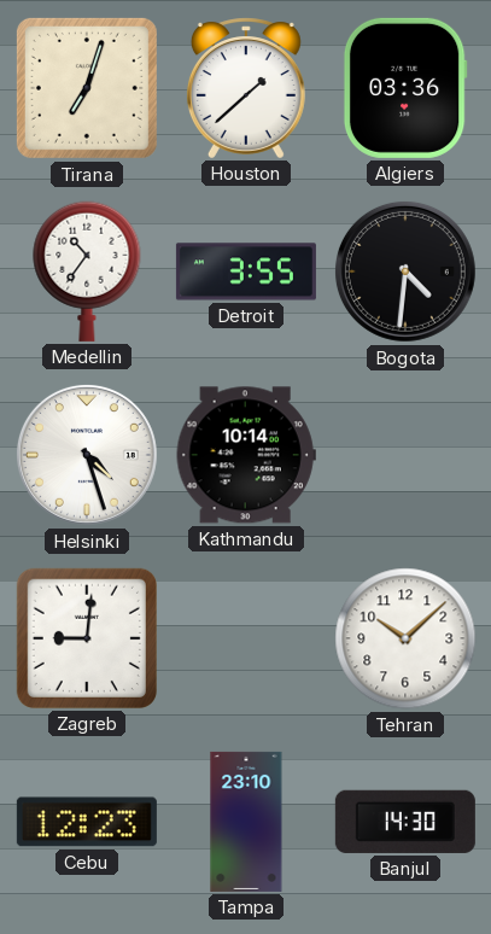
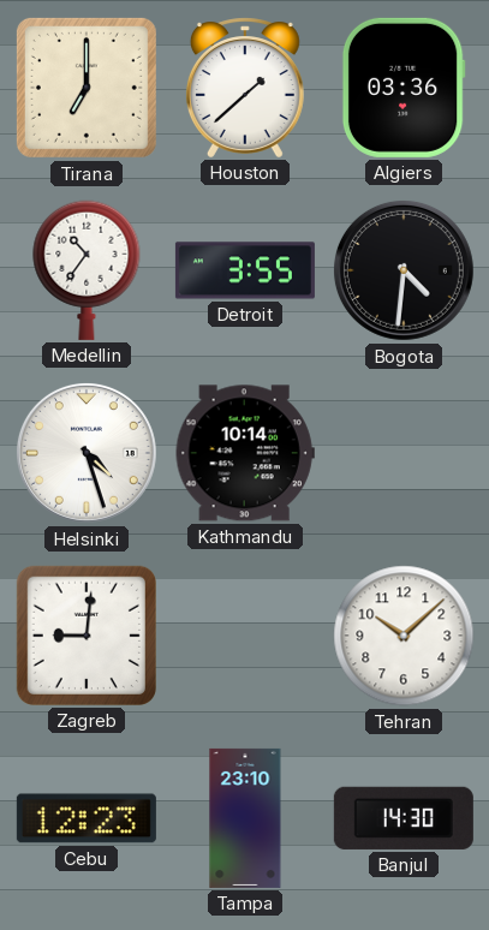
Tirana: 7:03 -> 7:00
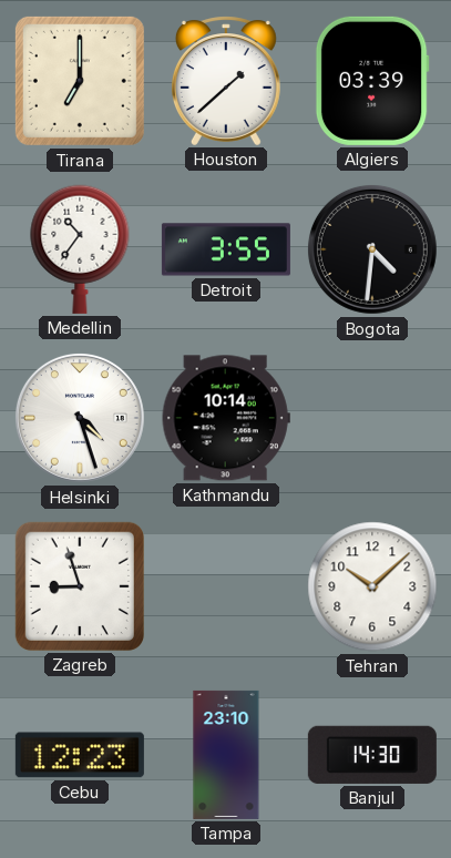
Algiers: 03:36 -> 03:39
Zagreb: 9:01 -> 8:57
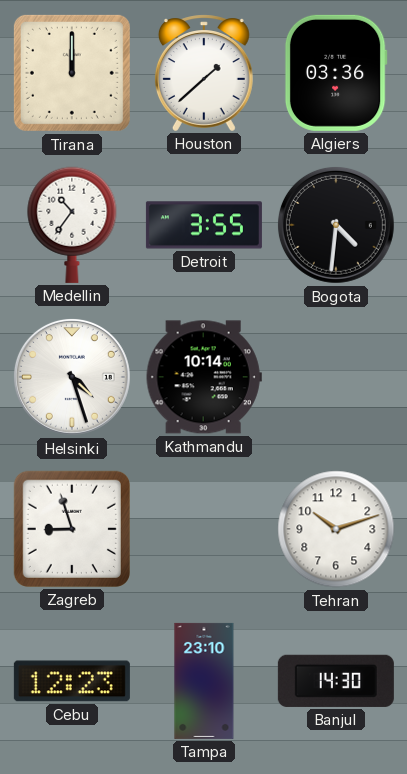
Tirana: 7:00 -> 12:00
Algiers: 03:39 -> 03:36
Tehran: 10:08 -> 10:12
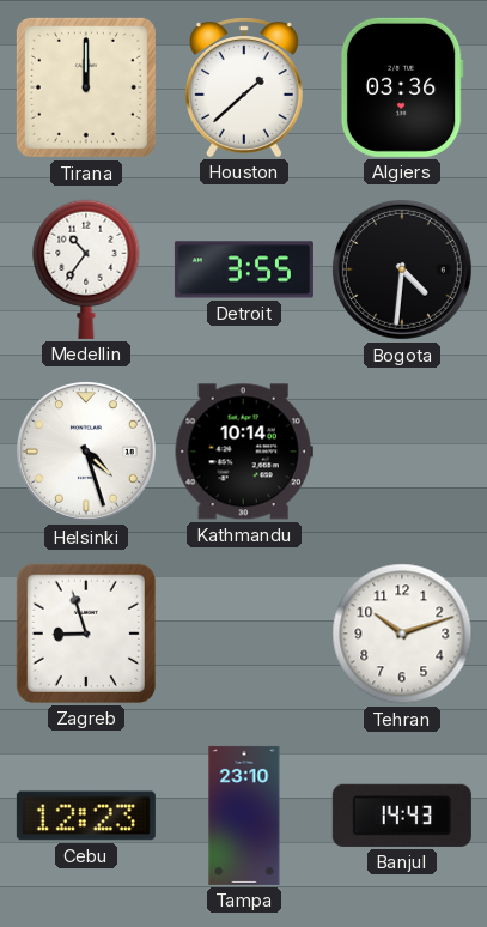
Banjul: 14:30 -> 14:43
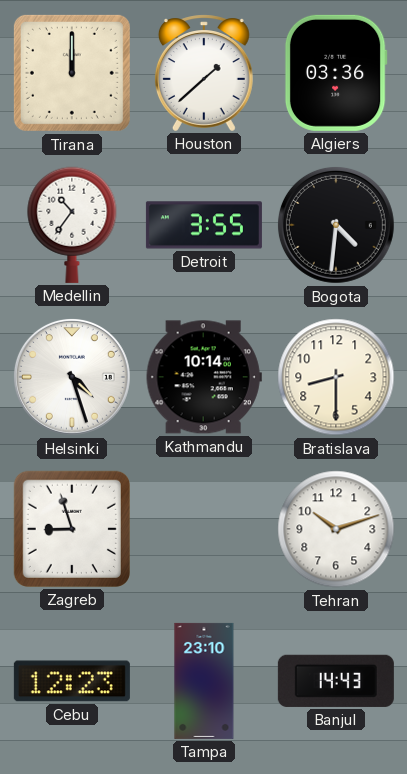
Bratislava: none -> 8:30
